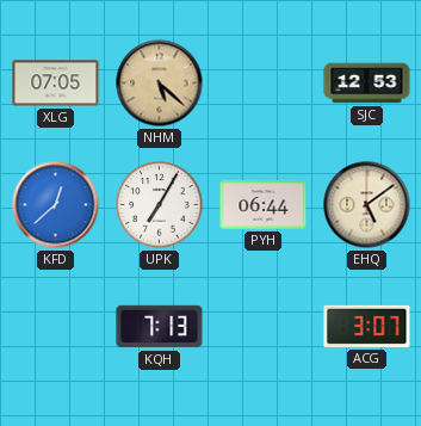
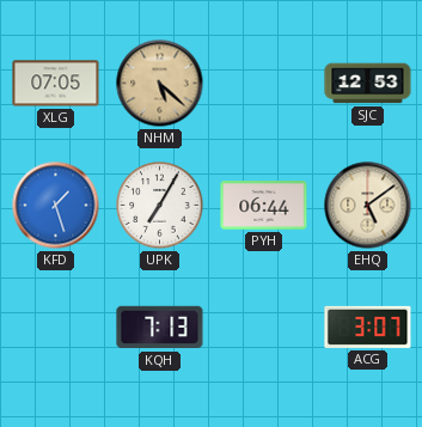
KFD: 12:38 -> 1:27
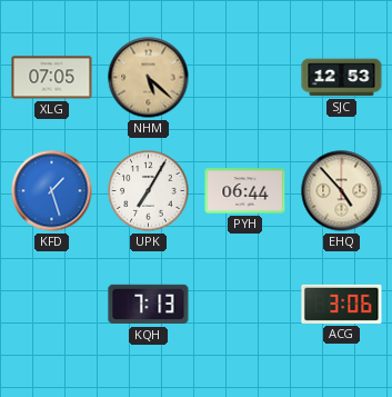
EHQ: 5:09 -> 4:53
ACG: 3:07 -> 3:06
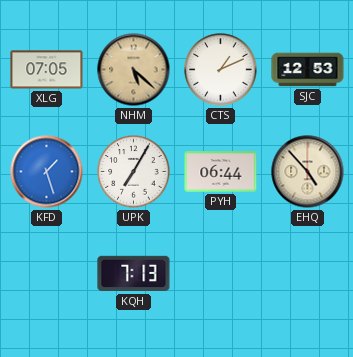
CTS: none -> 1:11
ACG: 3:06 -> none
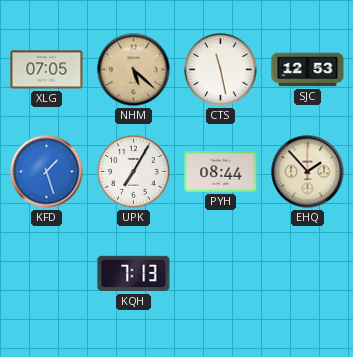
CTS: 1:11 -> 11:28
PYH: 06:44 -> 08:44
EHQ: 4:53 -> 1:53
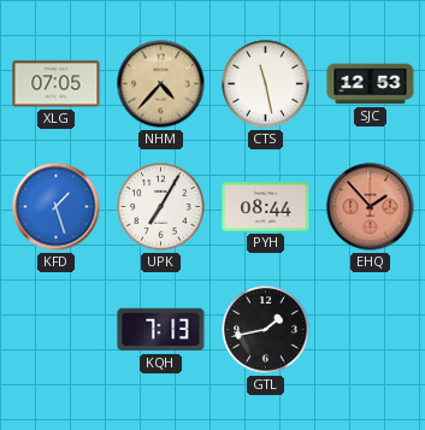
NHM: 5:22 -> 4:37
EHQ dial: cream -> salmon
GTL: none -> 1:43
